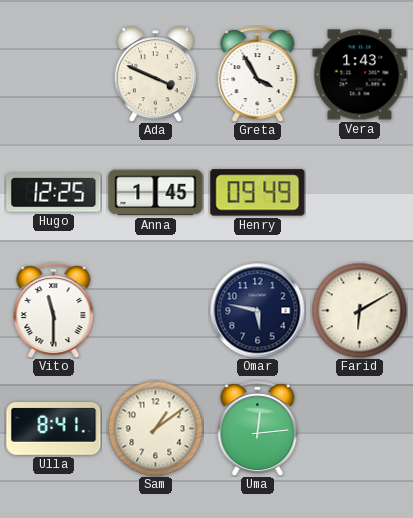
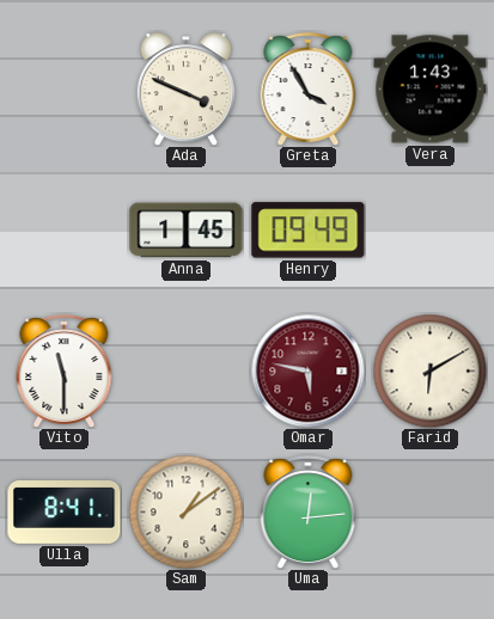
Hugo: 12:25 -> none
Omar dial: navy -> burgundy
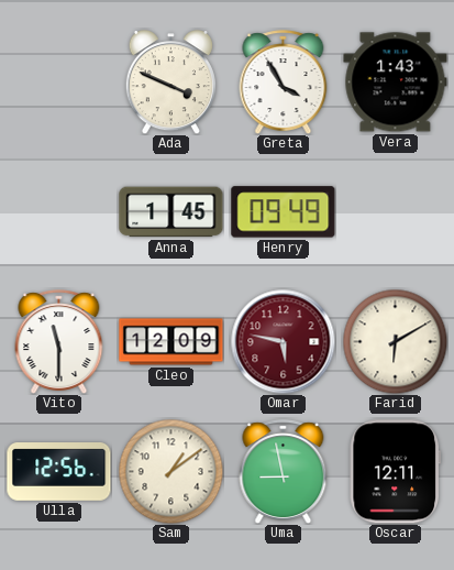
Cleo: none -> 12:09
Ulla: 8:41 -> 12:56
Uma: 12:14 -> 8:58
Oscar: none -> 12:11
